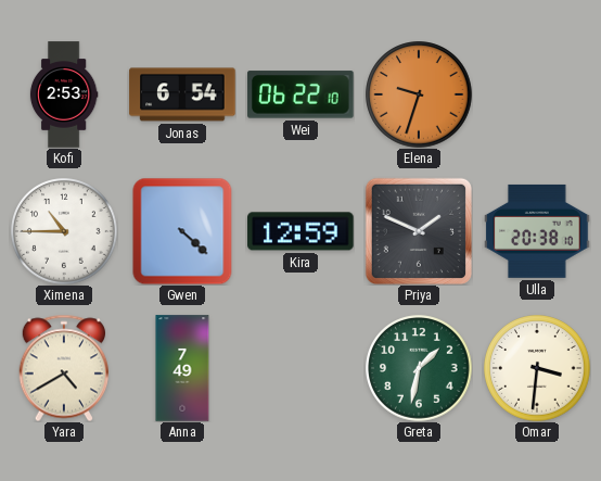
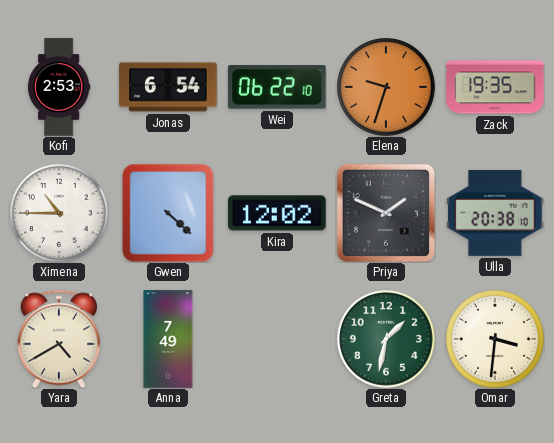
Zack: none -> 19:35
Kira: 12:59 -> 12:02
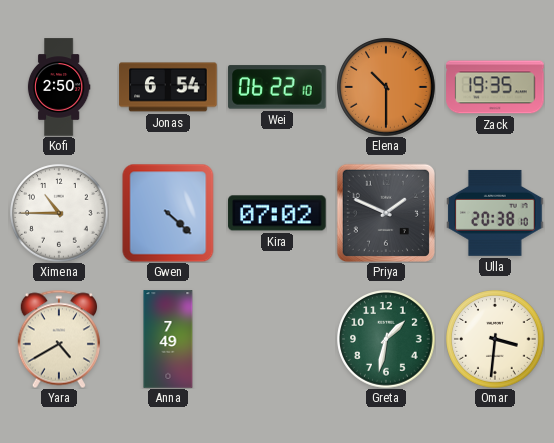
Kofi: 2:53 -> 2:50
Elena: 9:33 -> 10:30
Kira: 12:02 -> 07:02
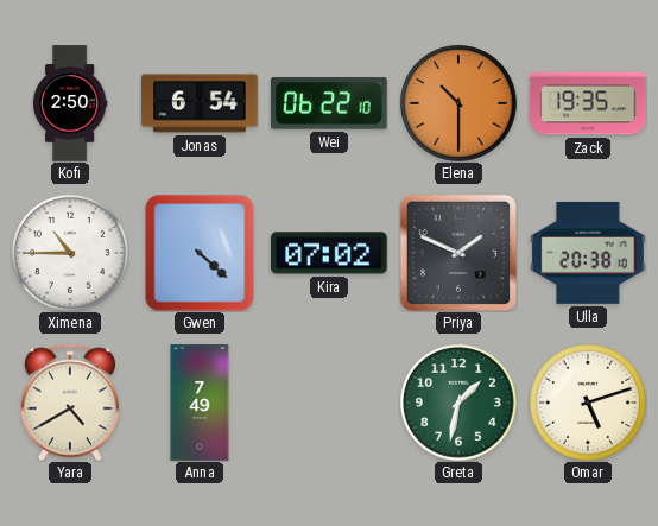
Omar: 3:31 -> 5:12
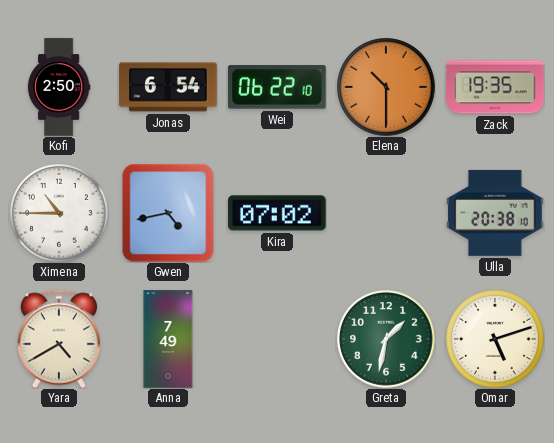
Gwen: 4:22 -> 4:43
Priya: 1:49 -> none
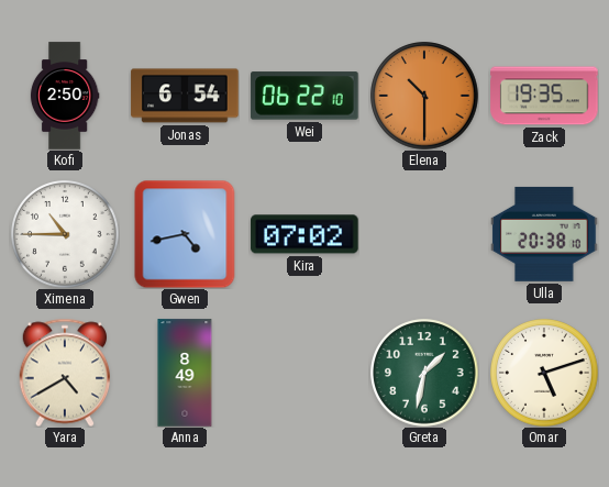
Anna: 7:49 -> 8:49
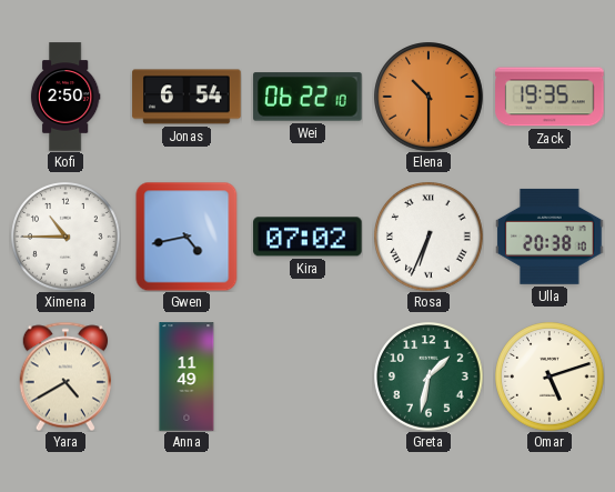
Rosa: none -> 6:34
Anna: 8:49 -> 11:49
